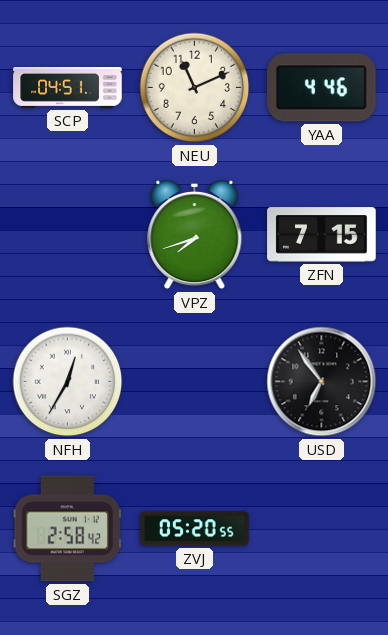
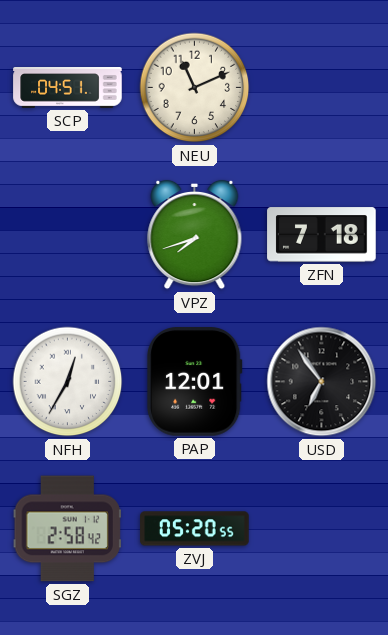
YAA: 4:46 -> none
ZFN: 7:15 -> 7:18
PAP: none -> 12:01
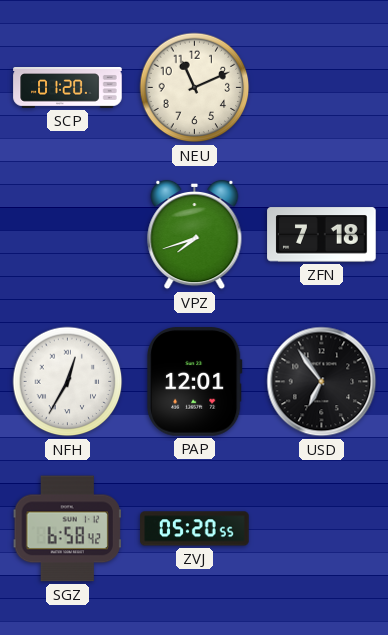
SCP: 04:51 -> 01:20
SGZ: 2:58 -> 6:58
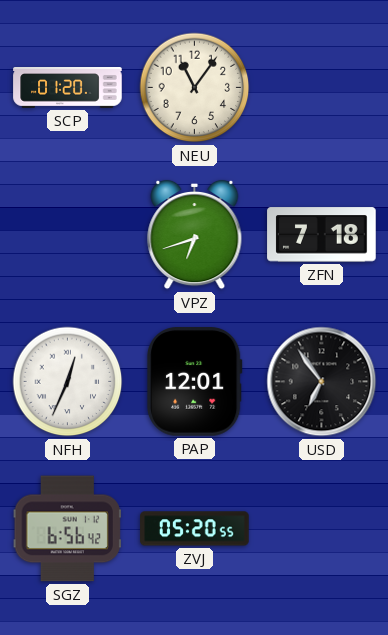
NEU: 11:11 -> 11:06
VPZ: 7:42 -> 6:42
NFH: 12:35 -> 12:34
SGZ: 6:58 -> 6:56
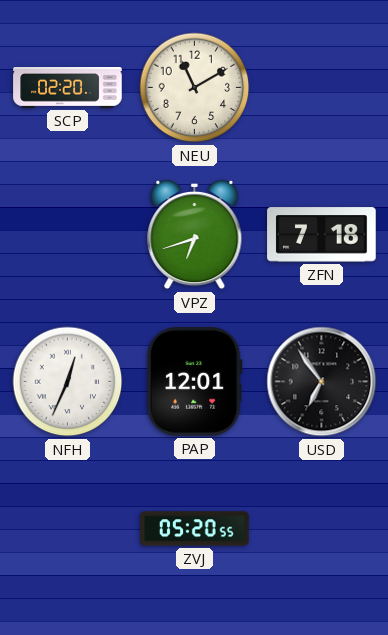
SCP: 01:20 -> 02:20
NEU: 11:06 -> 11:10
SGZ: 6:56 -> none
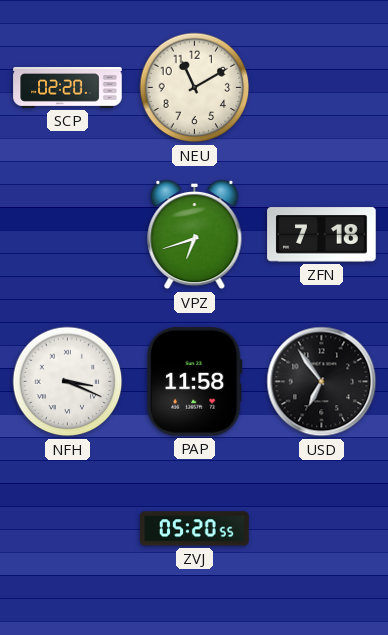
NFH: 12:34 -> 3:19
PAP: 12:01 -> 11:58
